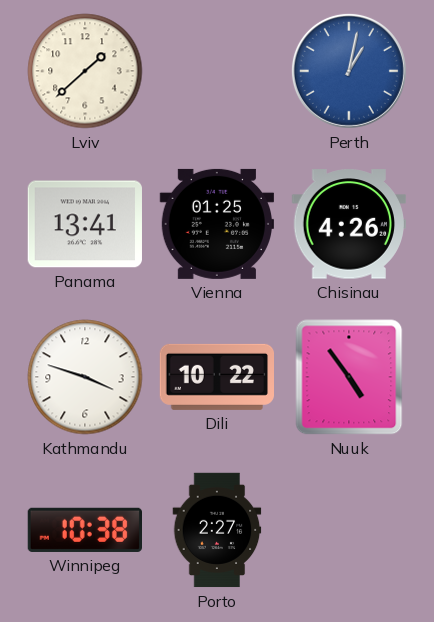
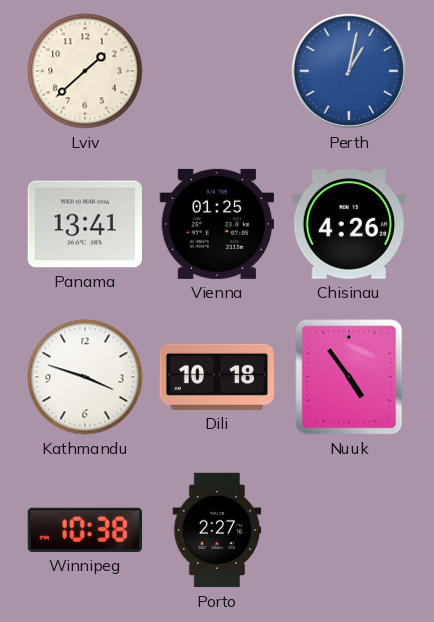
Dili: 10:22 -> 10:18
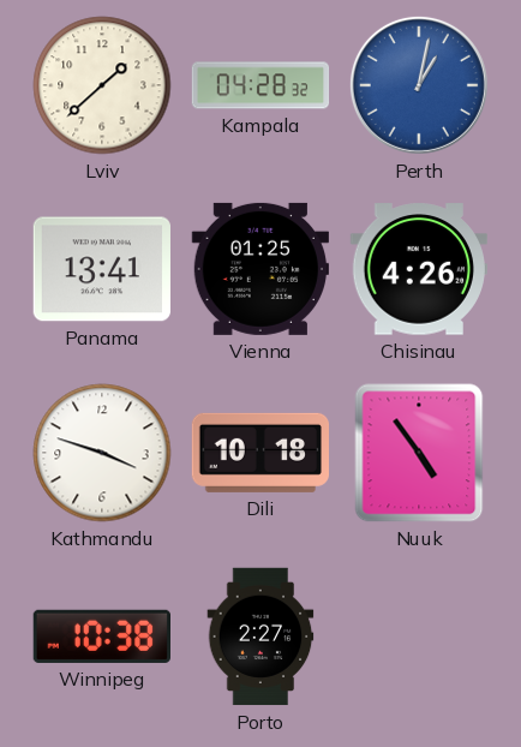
Kampala: none -> 04:28
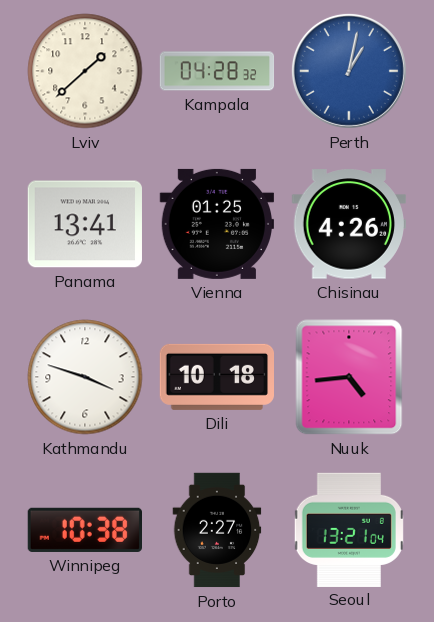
Nuuk: 4:54 -> 4:44
Seoul: none -> 13:21
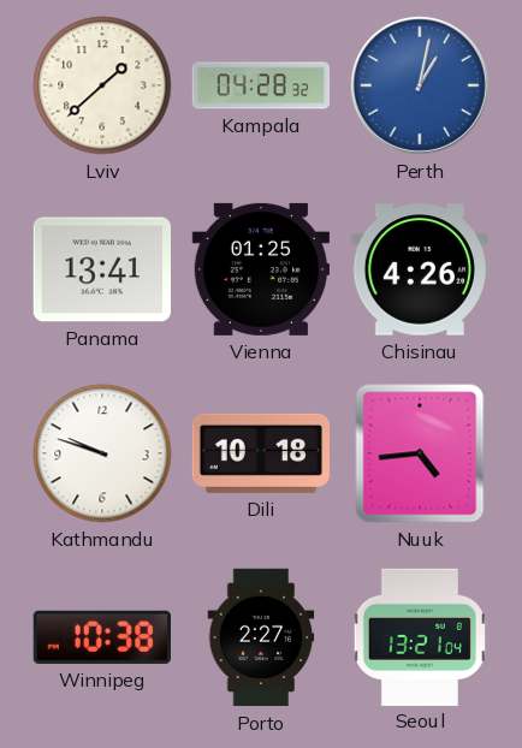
Kathmandu: 3:48 -> 9:48
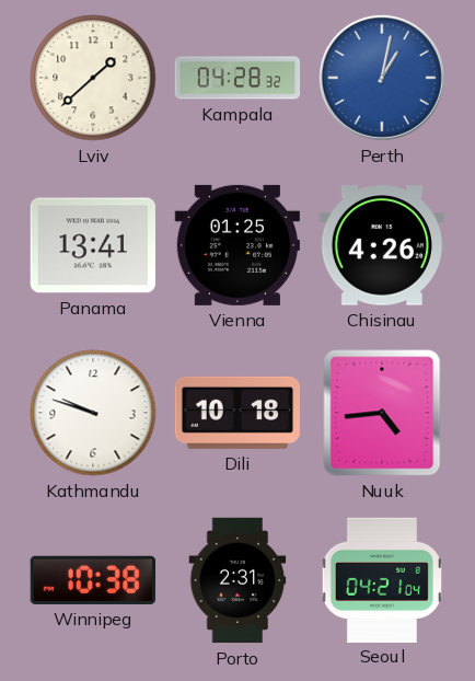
Porto: 2:27 -> 2:31
Seoul: 13:21 -> 04:21
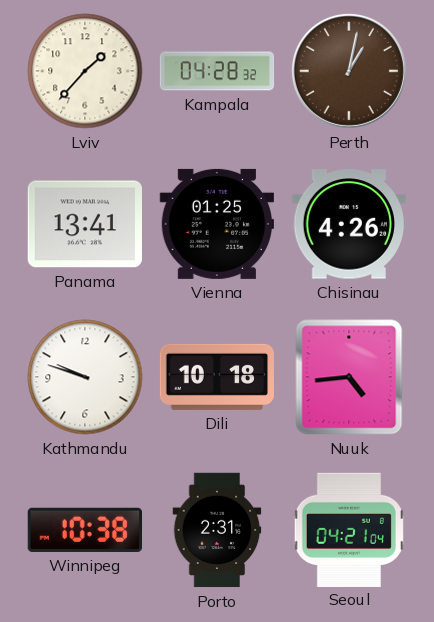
Lviv: 1:38 -> 1:37
Perth dial: blue -> brown
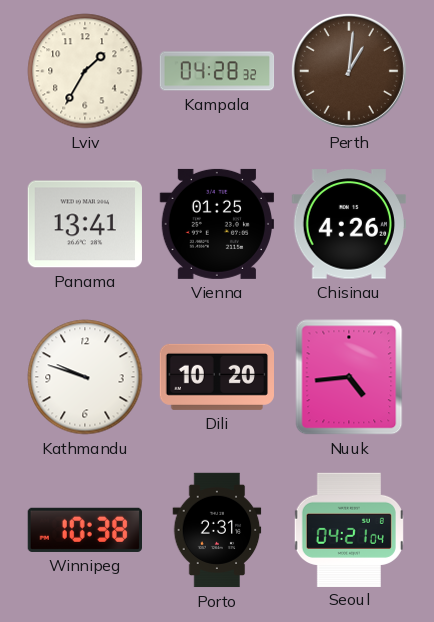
Lviv: 1:37 -> 1:35
Perth: 1:02 -> 1:01
Dili: 10:18 -> 10:20
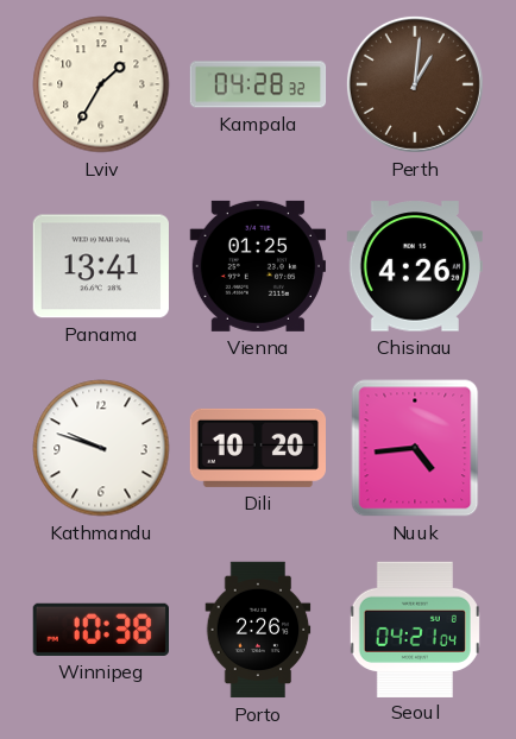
Porto: 2:31 -> 2:26
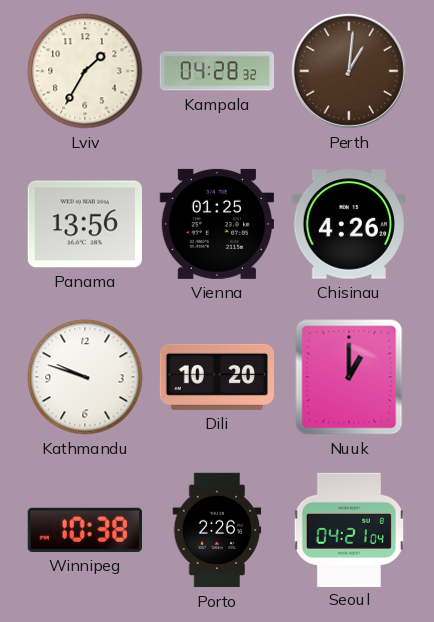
Panama: 13:41 -> 13:56
Nuuk: 4:44 -> 1:00
